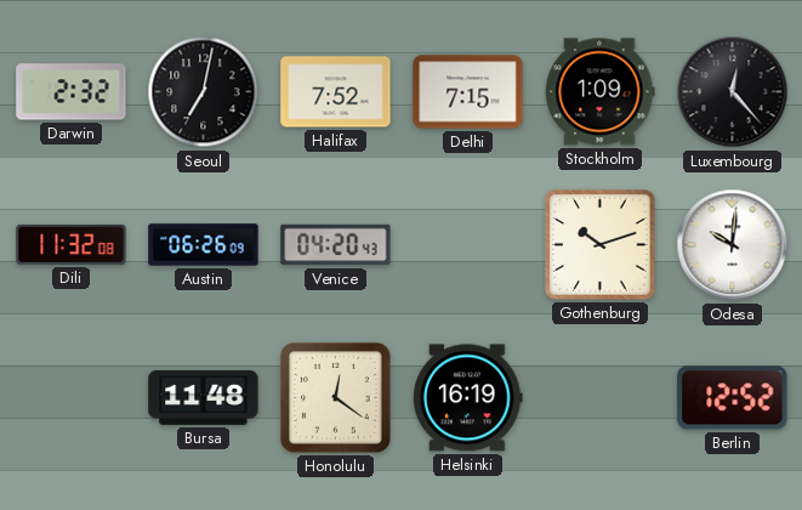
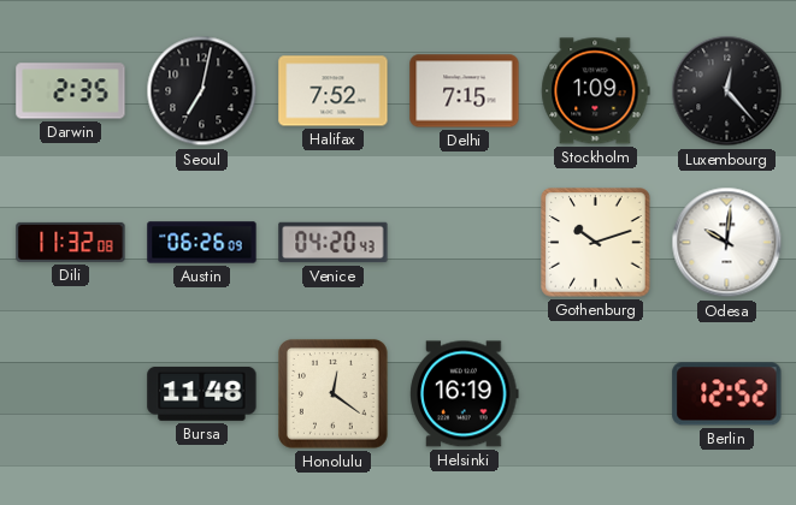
Darwin: 2:32 -> 2:35
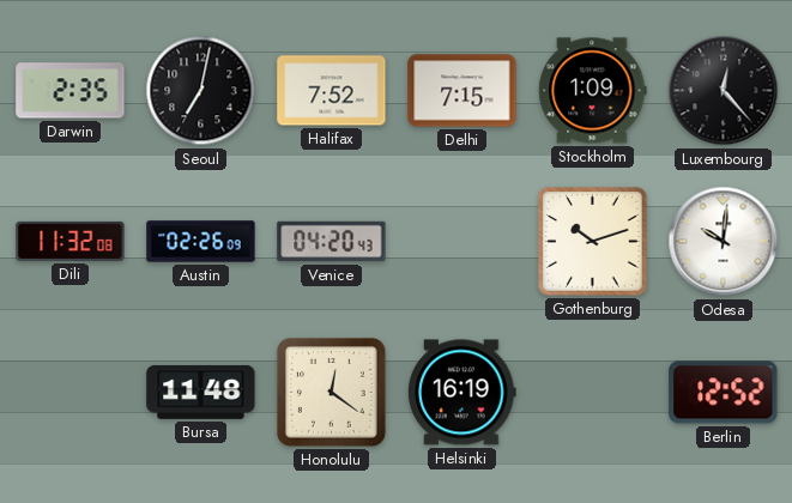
Austin: 06:26 -> 02:26
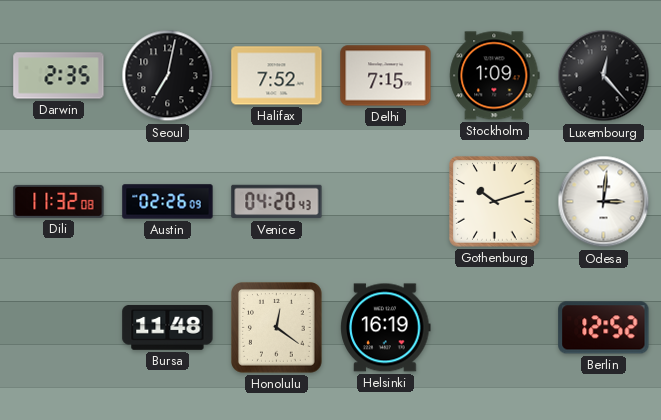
Odesa: 10:01 -> 3:01
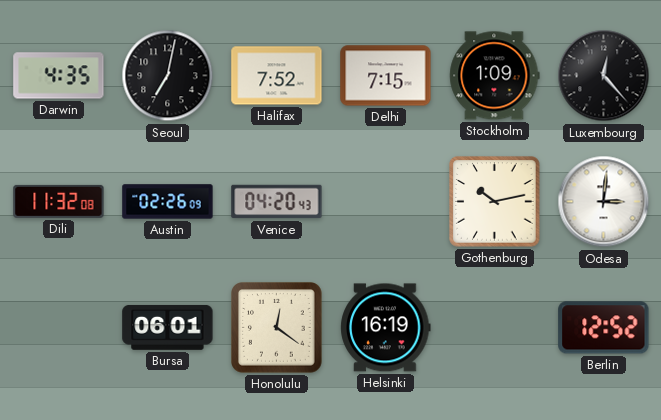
Darwin: 2:35 -> 4:35
Gothenburg: 10:12 -> 10:13
Bursa: 11:48 -> 06:01
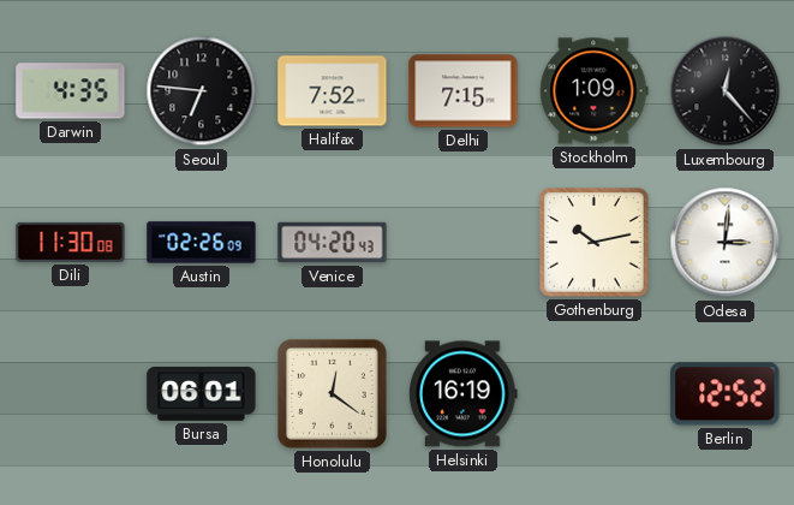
Seoul: 7:02 -> 6:46
Dili: 11:32 -> 11:30
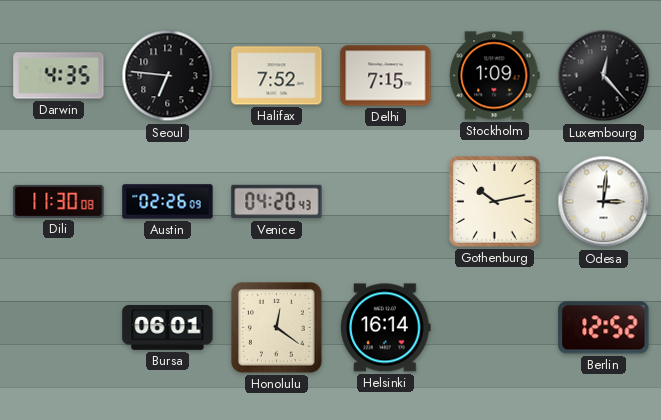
Helsinki: 16:19 -> 16:14
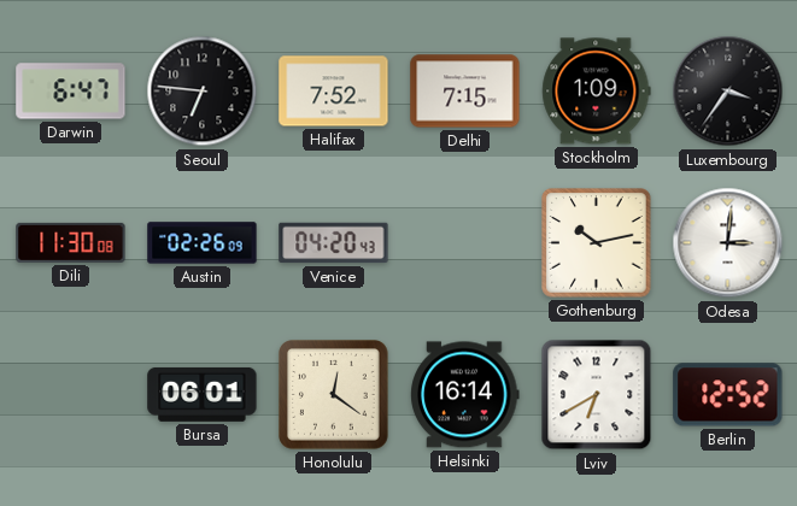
Darwin: 4:35 -> 6:47
Luxembourg: 12:23 -> 3:36
Lviv: none -> 6:40
